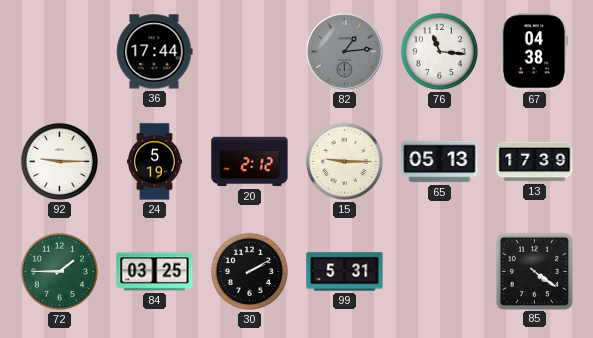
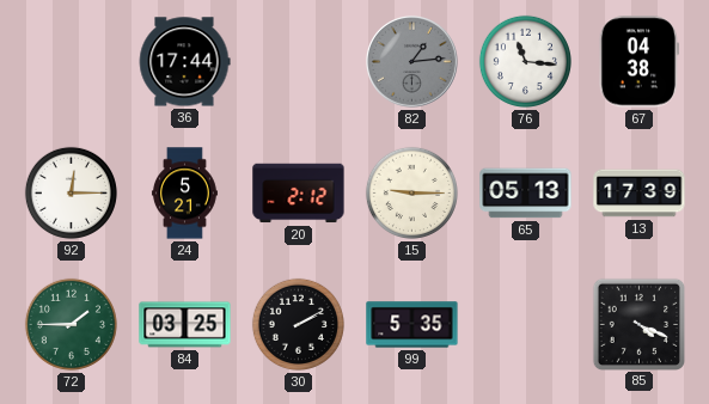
92: 9:15 -> 12:15
24: 5:19 -> 5:21
99: 5:31 -> 5:35
85: 4:21 -> 4:19
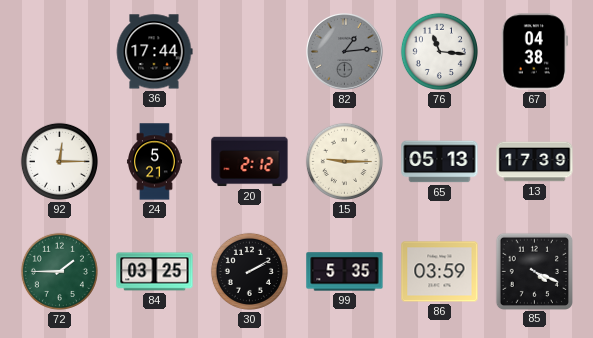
86: none -> 03:59
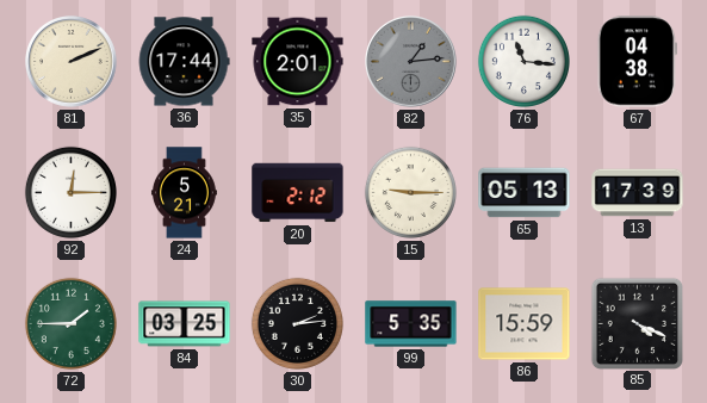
81: none -> 2:11
35: none -> 2:01
30: 2:10 -> 2:14
86: 03:59 -> 15:59
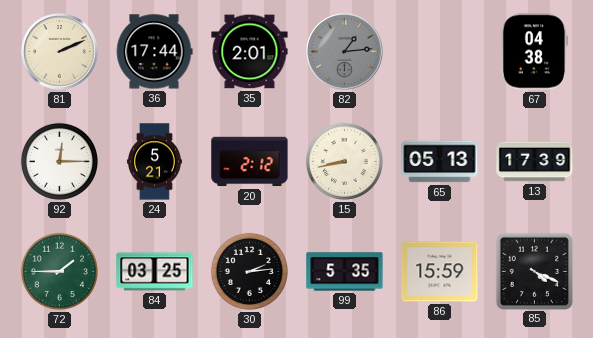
76: 11:16 -> none
15: 9:15 -> 8:43
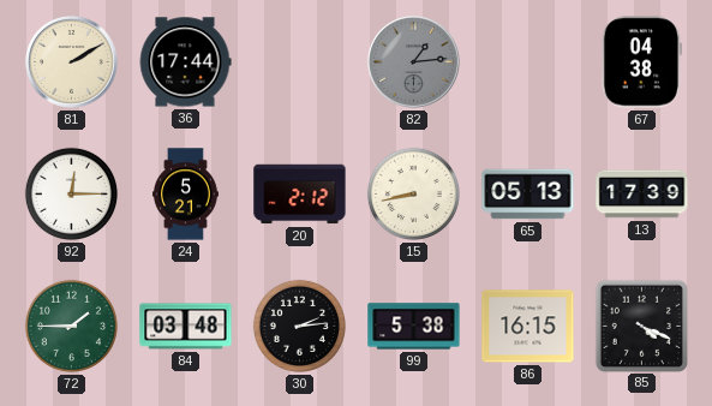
81: 2:11 -> 2:10
35: 2:01 -> none
84: 03:25 -> 03:48
99: 5:35 -> 5:38
86: 15:59 -> 16:15
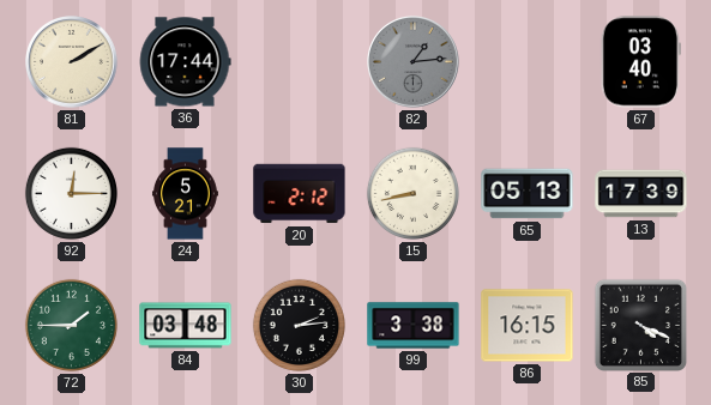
67: 04:38 -> 03:40
99: 5:38 -> 3:38
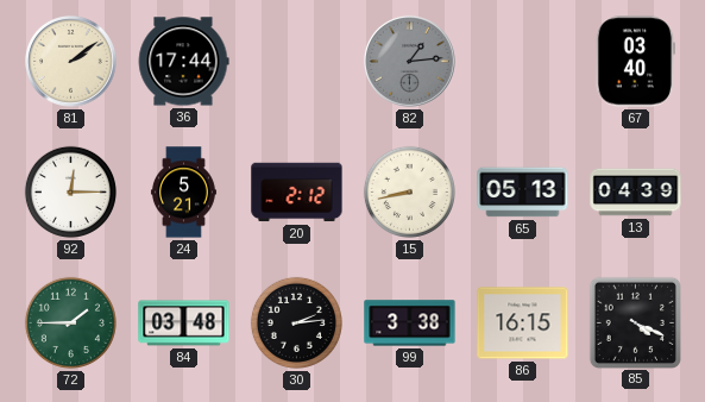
81: 2:10 -> 2:09
13: 17:39 -> 04:39
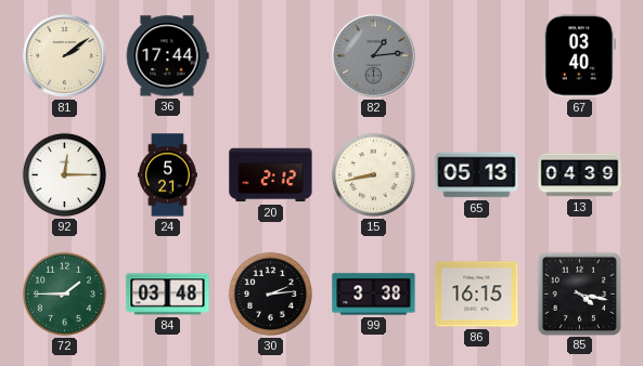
85: 4:19 -> 4:17
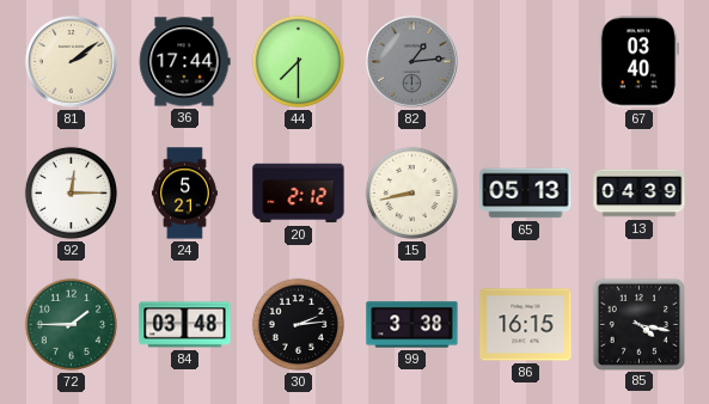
44: none -> 7:30
